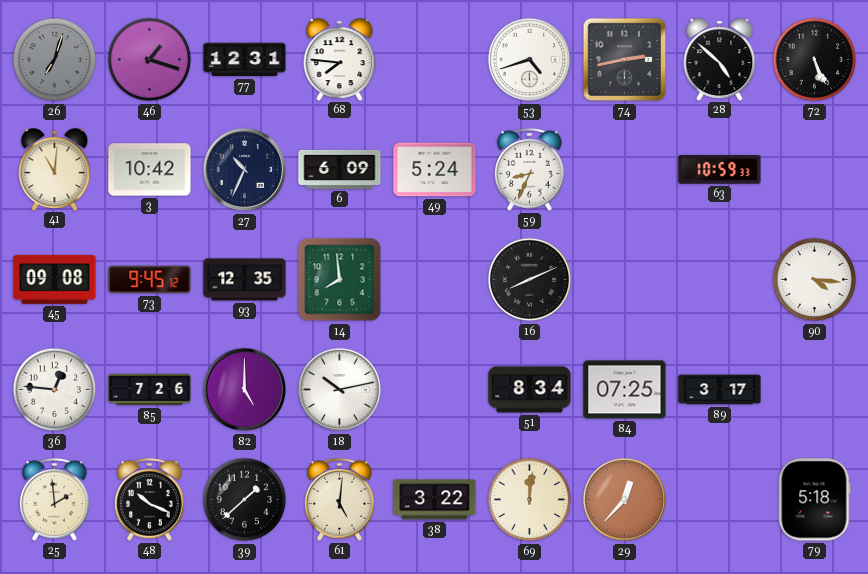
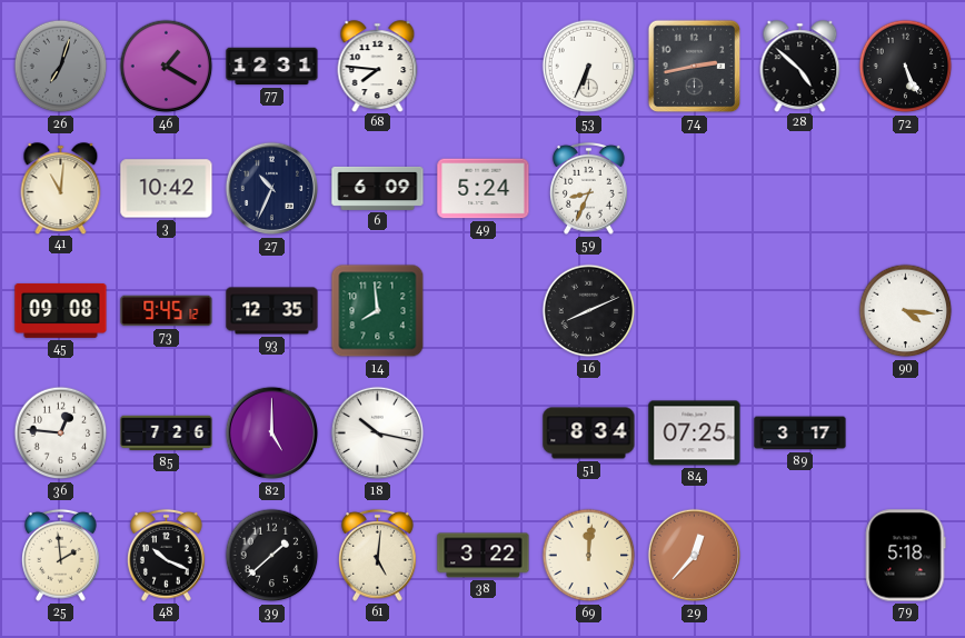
46: 1:18 -> 1:20
53: 4:42 -> 6:34
63: 10:59 -> none
18: 10:13 -> 10:17
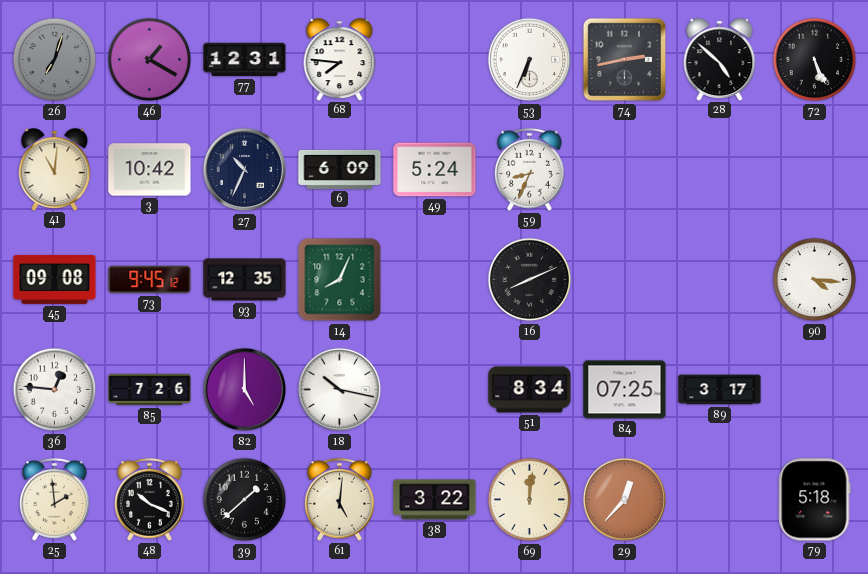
14: 7:59 -> 8:04
